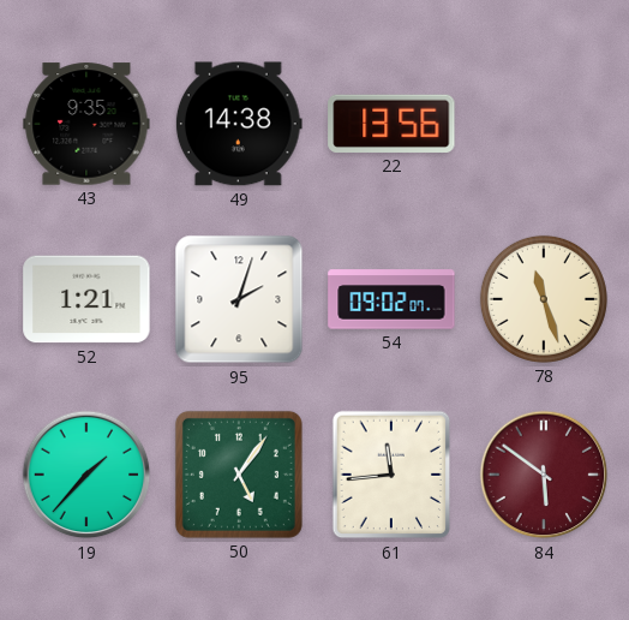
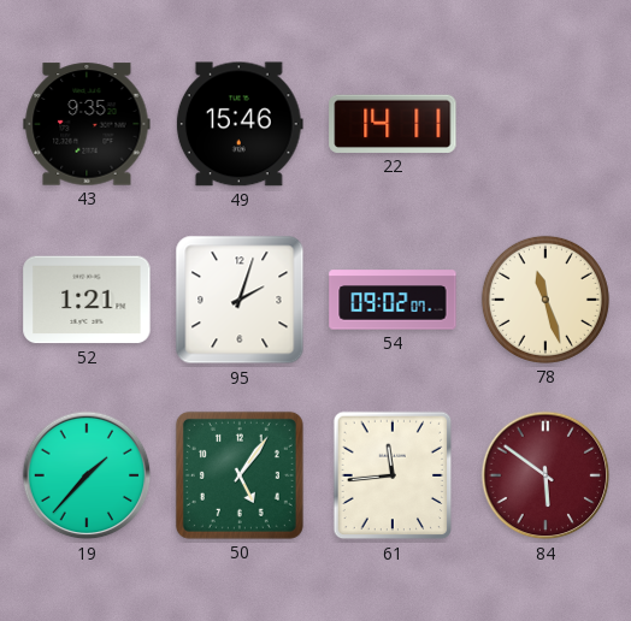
49: 14:38 -> 15:46
22: 13:56 -> 14:11
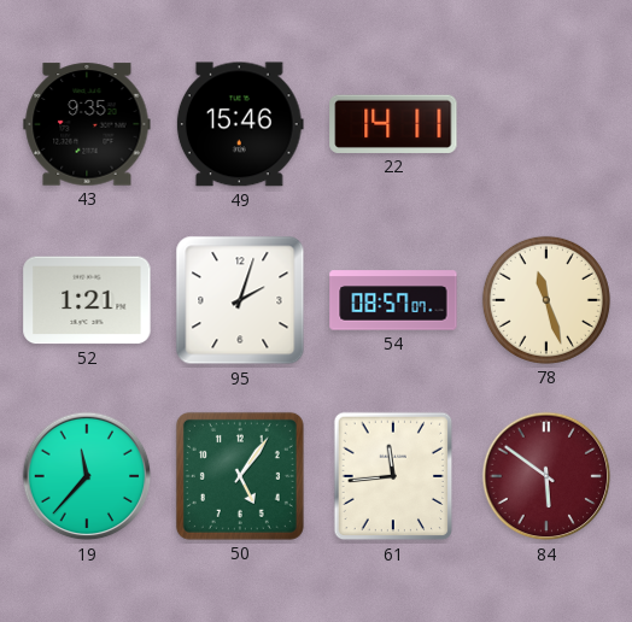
54: 09:02 -> 08:57
19: 1:37 -> 11:37
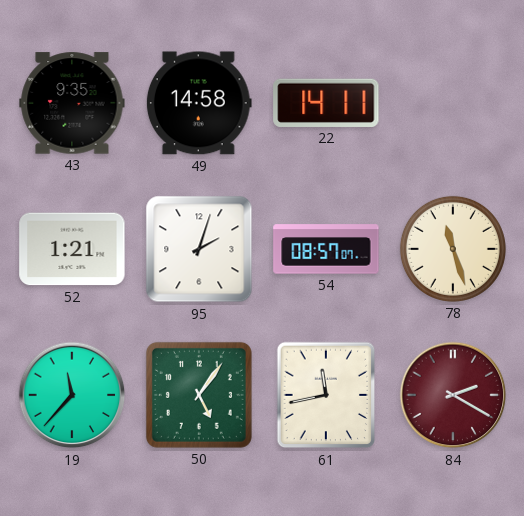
49: 15:46 -> 14:58
61: 11:44 -> 11:43
84: 5:51 -> 2:20
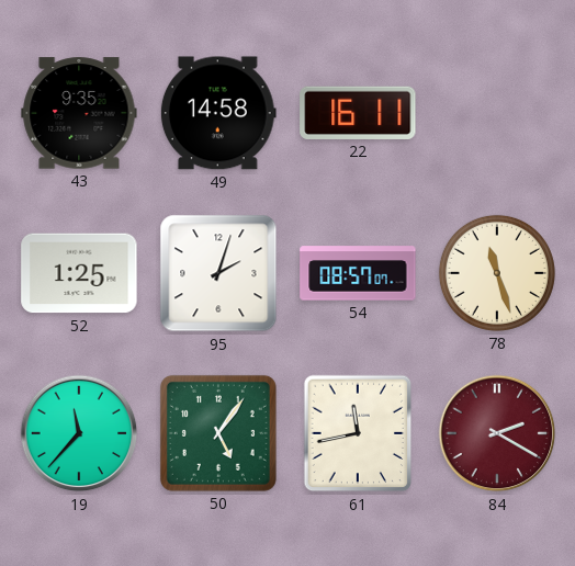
22: 14:11 -> 16:11
52: 1:21 -> 1:25
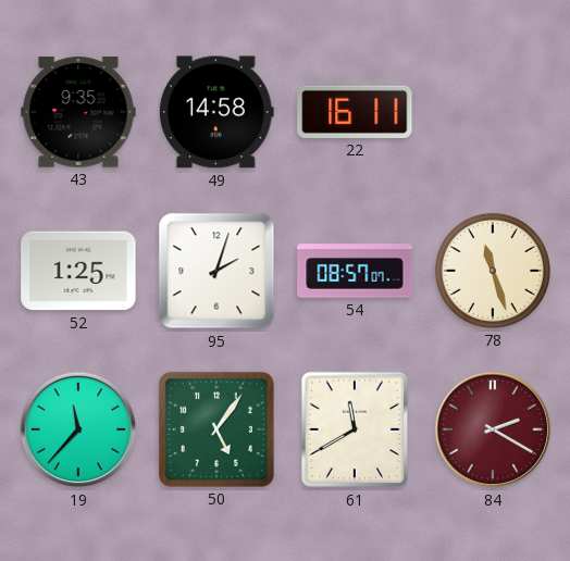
61: 11:43 -> 11:40
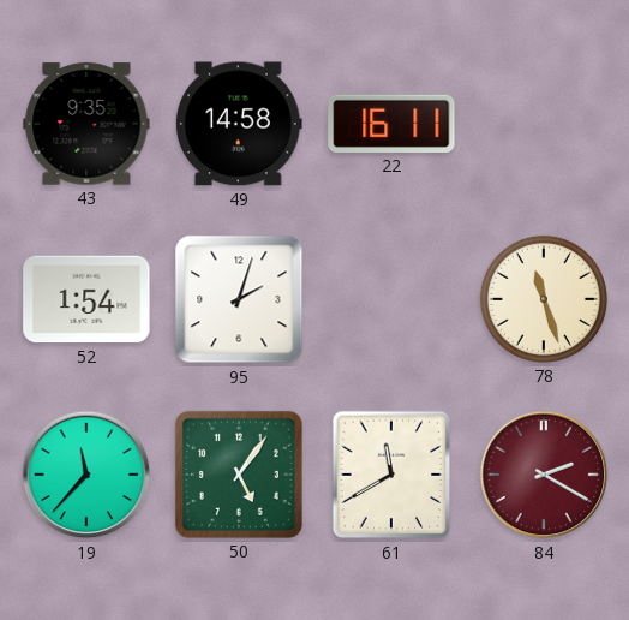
52: 1:25 -> 1:54
54: 08:57 -> none
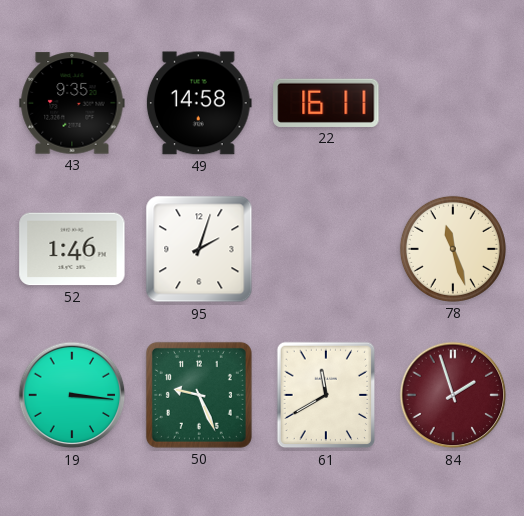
52: 1:54 -> 1:46
19: 11:37 -> 3:16
50: 5:06 -> 9:26
84: 2:20 -> 1:57
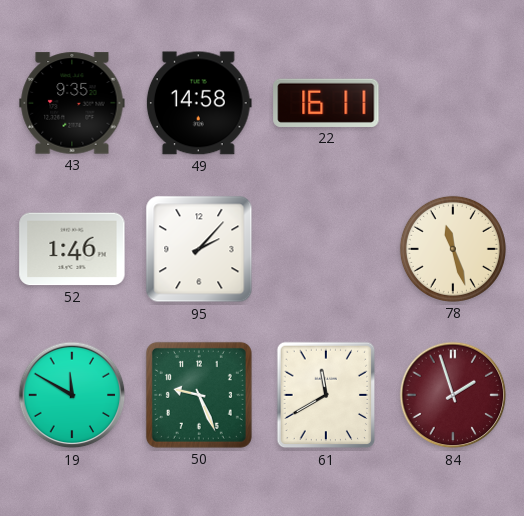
95: 2:03 -> 2:07
19: 3:16 -> 11:50
